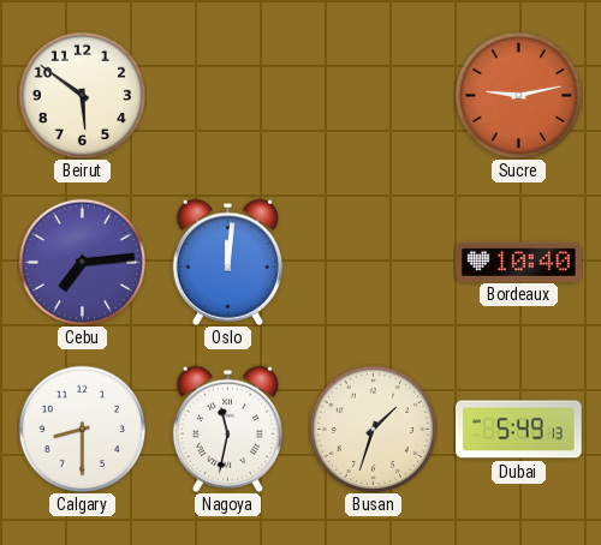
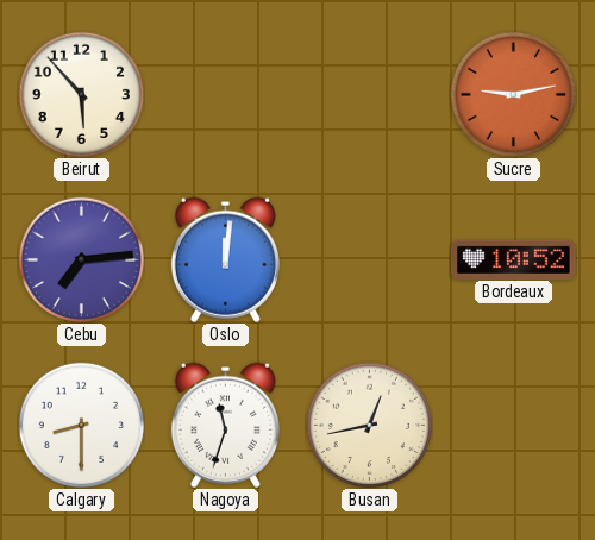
Beirut: 5:51 -> 5:53
Bordeaux: 10:40 -> 10:52
Nagoya: 11:32 -> 11:33
Busan: 1:33 -> 12:43
Dubai: 5:49 -> none
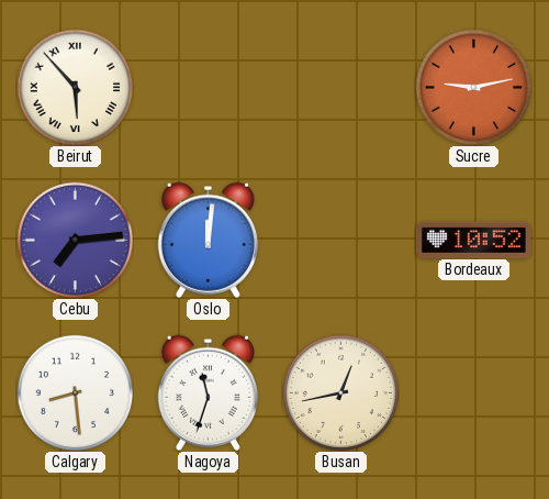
Beirut numerals: Arabic -> Roman
Calgary: 8:30 -> 8:29
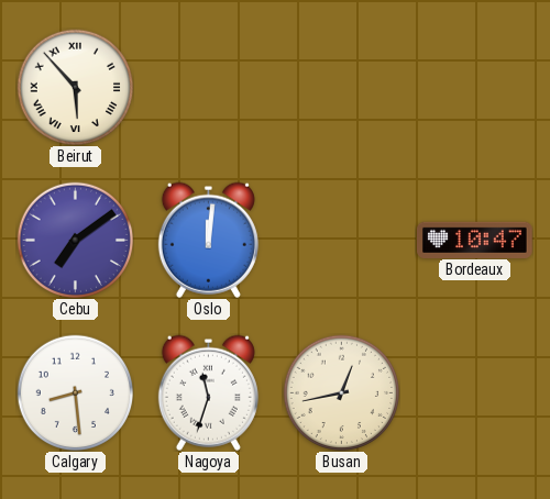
Sucre: 9:13 -> none
Cebu: 7:14 -> 7:09
Bordeaux: 10:52 -> 10:47
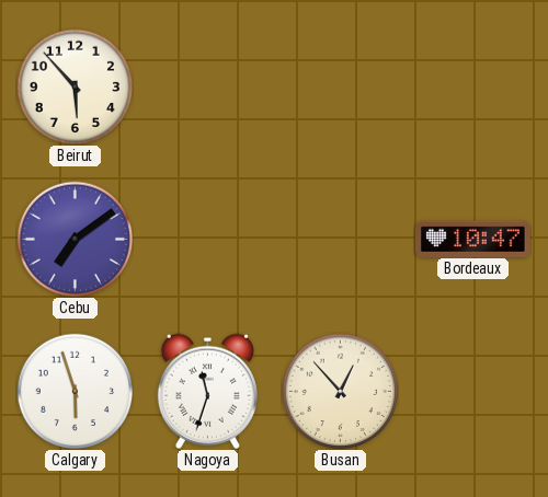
Beirut numerals: Roman -> Arabic
Oslo: 12:01 -> none
Calgary: 8:29 -> 5:57
Busan: 12:43 -> 12:53
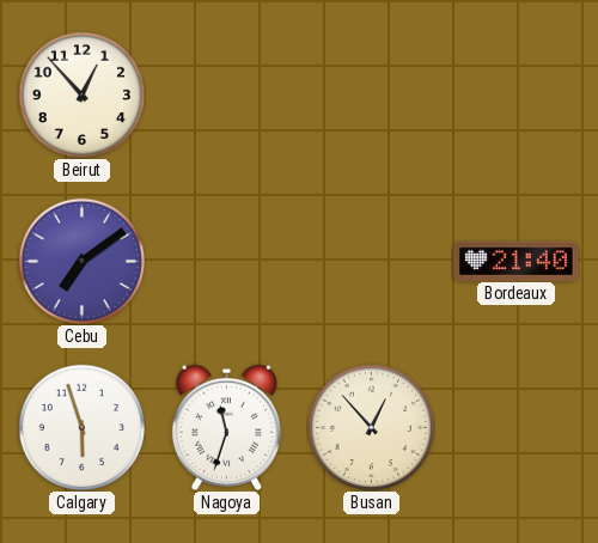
Beirut: 5:53 -> 12:53
Bordeaux: 10:47 -> 21:40
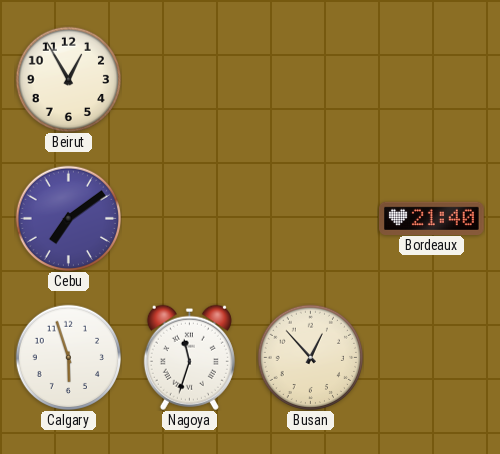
Beirut: 12:53 -> 12:55
